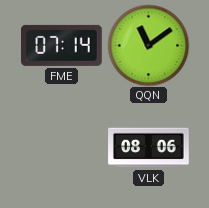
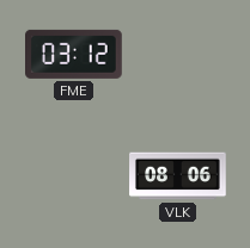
FME: 07:14 -> 03:12
QQN: 11:09 -> none
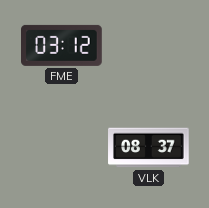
VLK: 08:06 -> 08:37
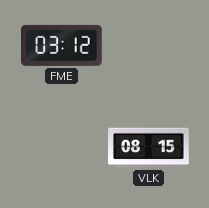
VLK: 08:37 -> 08:15
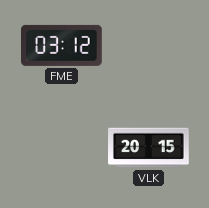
VLK: 08:15 -> 20:15
